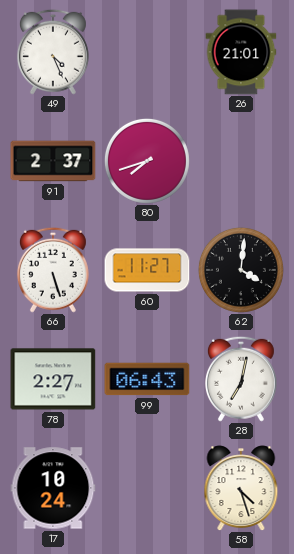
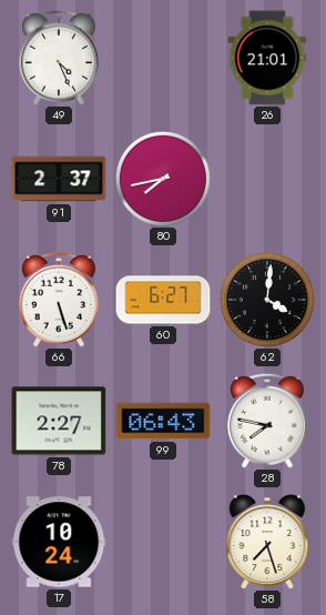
80: 7:42 -> 7:43
60: 11:27 -> 6:27
28: 7:02 -> 7:47
58: 4:27 -> 7:27
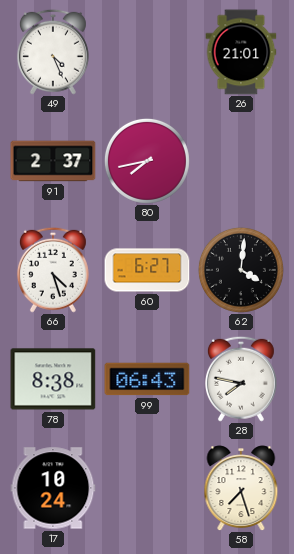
66: 5:27 -> 4:27
78: 2:27 -> 8:38
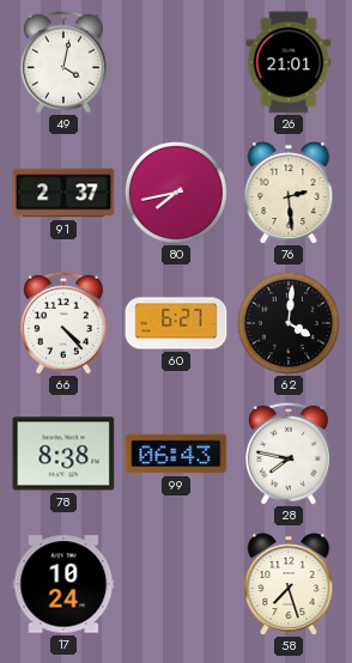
49: 4:26 -> 4:02
76: none -> 2:29
66: 4:27 -> 4:23
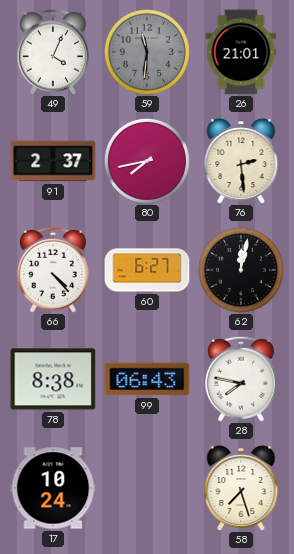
49: 4:02 -> 4:04
59: none -> 11:31
62: 4:01 -> 12:02
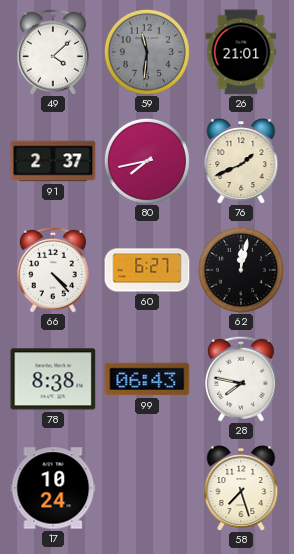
49: 4:04 -> 4:08
76: 2:29 -> 1:41
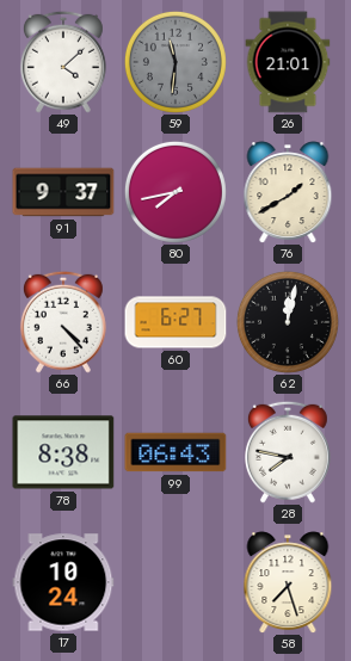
91: 2:37 -> 9:37
76: 1:41 -> 1:40
